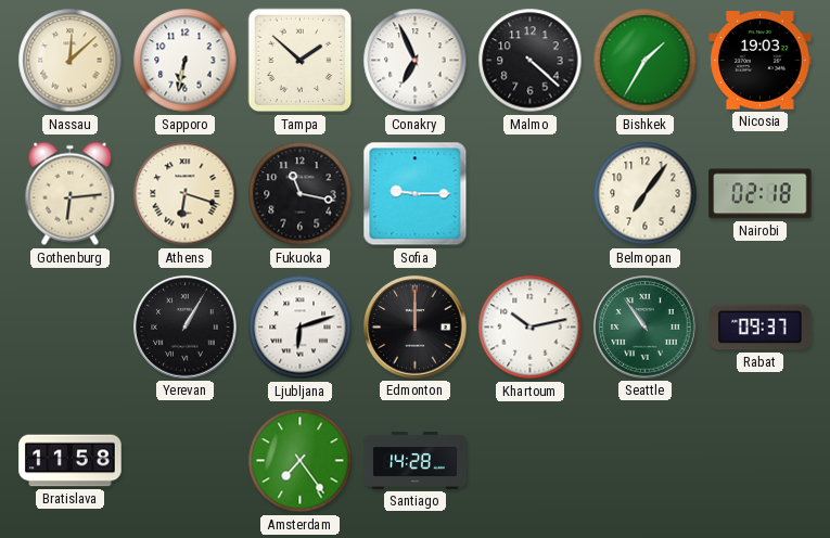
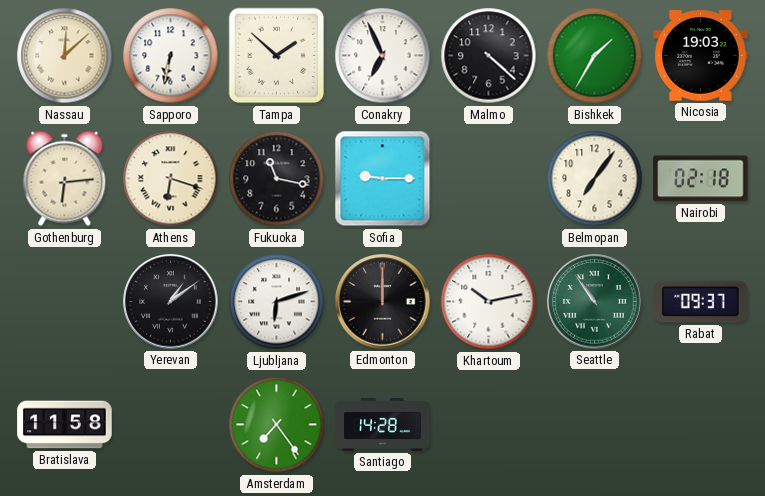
Yerevan: 1:05 -> 1:09
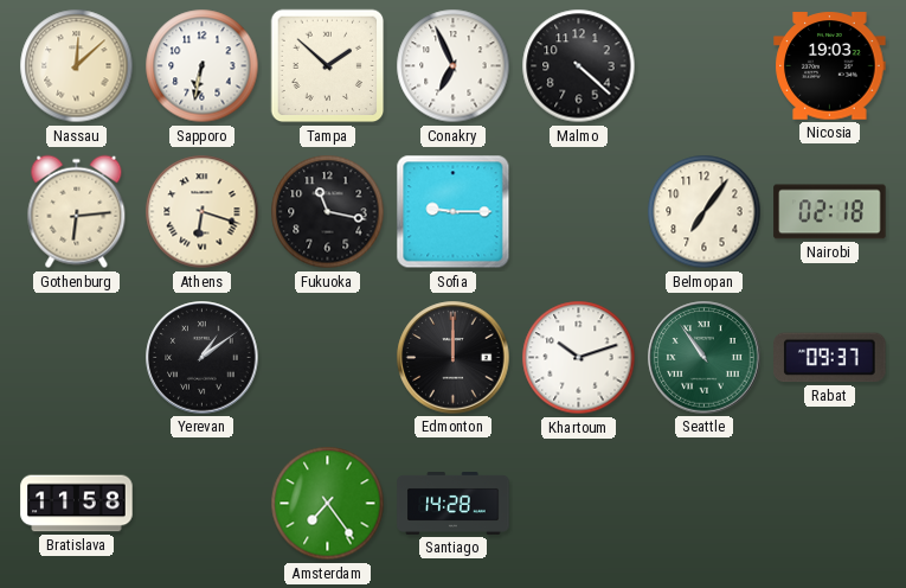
Bishkek: 1:35 -> none
Ljubljana: 6:12 -> none
Khartoum: 10:13 -> 10:12
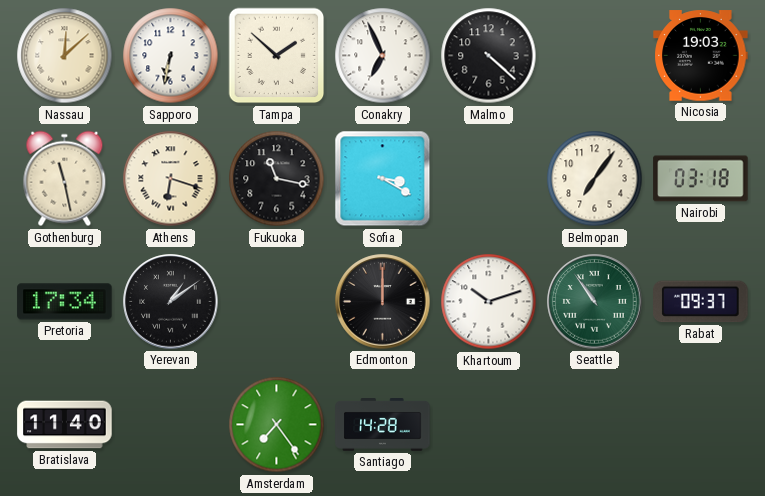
Gothenburg: 6:14 -> 11:28
Sofia: 9:15 -> 3:20
Nairobi: 02:18 -> 03:18
Pretoria: none -> 17:34
Bratislava: 11:58 -> 11:40
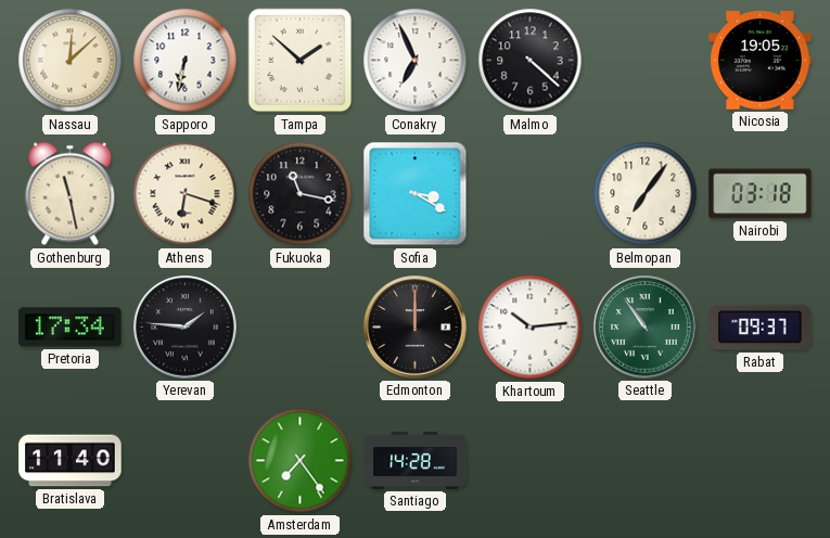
Nicosia: 19:03 -> 19:05
Yerevan: 1:09 -> 1:46
Khartoum: 10:12 -> 10:14
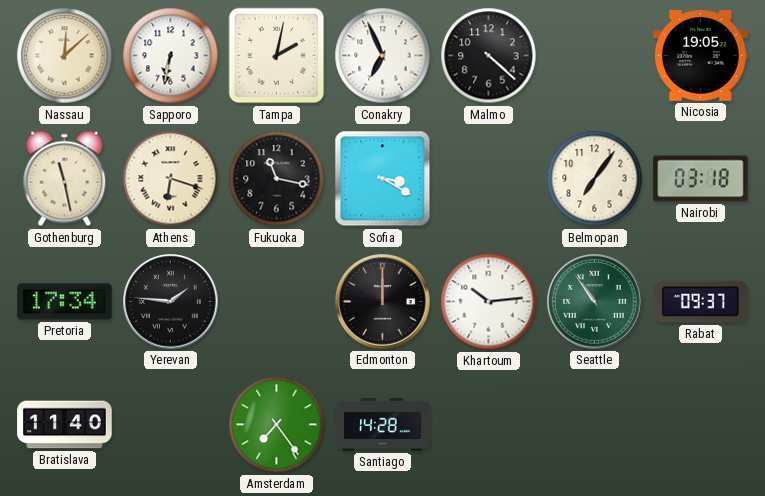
Tampa: 1:52 -> 2:02
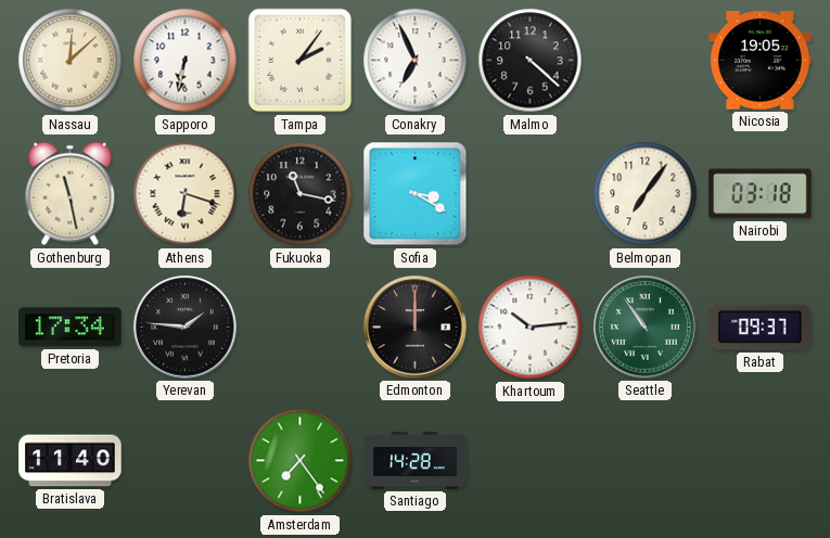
Tampa: 2:02 -> 2:06
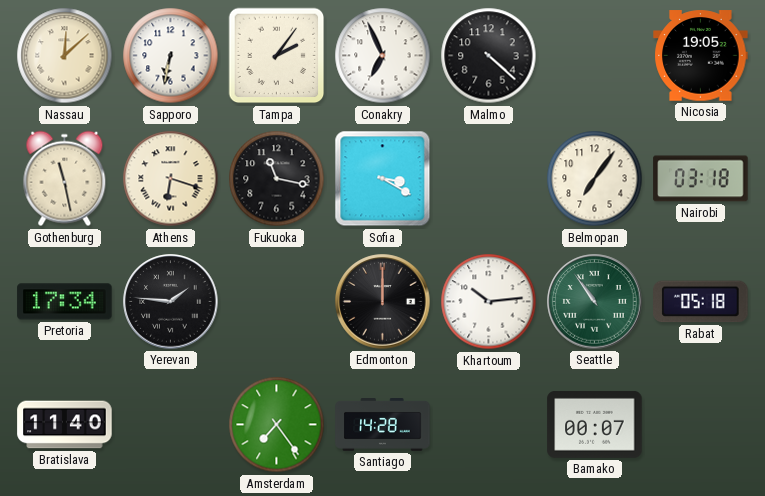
Rabat: 09:37 -> 05:18
Bamako: none -> 00:07
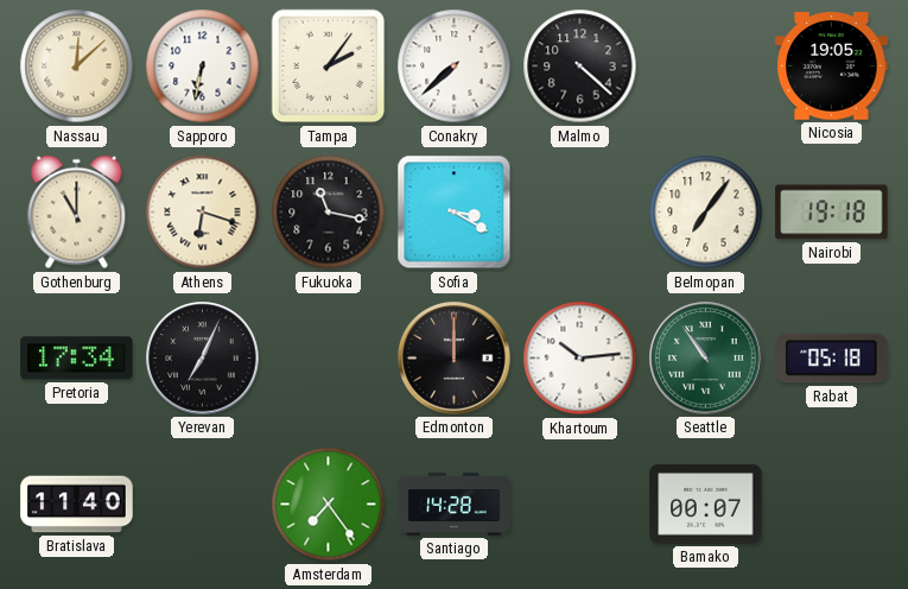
Conakry: 6:56 -> 7:38
Gothenburg: 11:28 -> 11:00
Nairobi: 03:18 -> 19:18
Yerevan: 1:46 -> 7:04
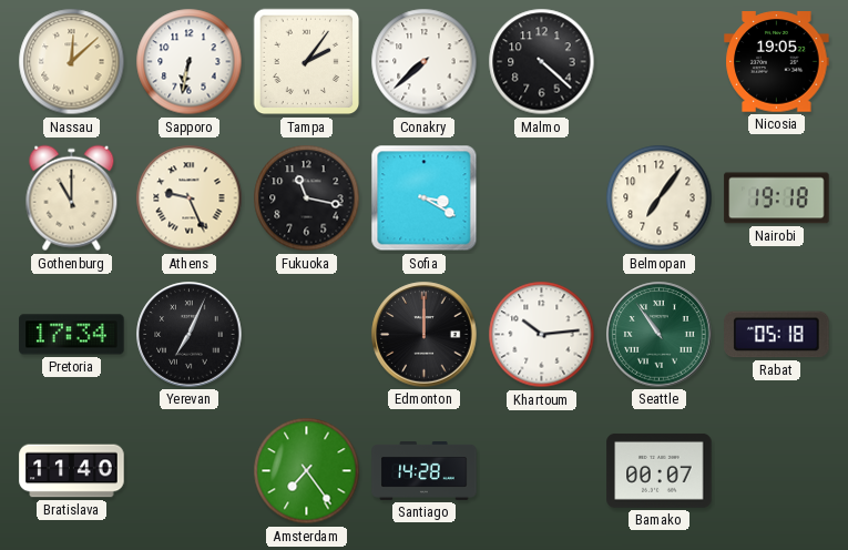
Athens: 6:18 -> 9:26
